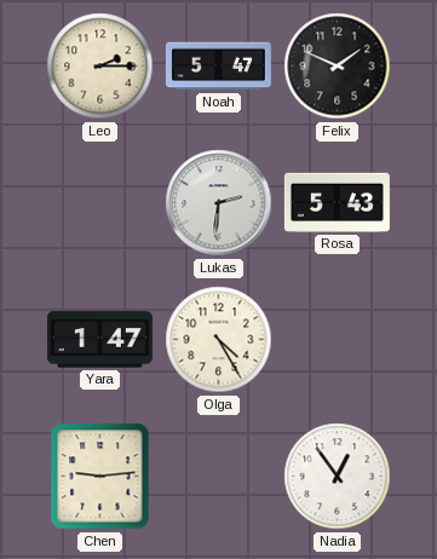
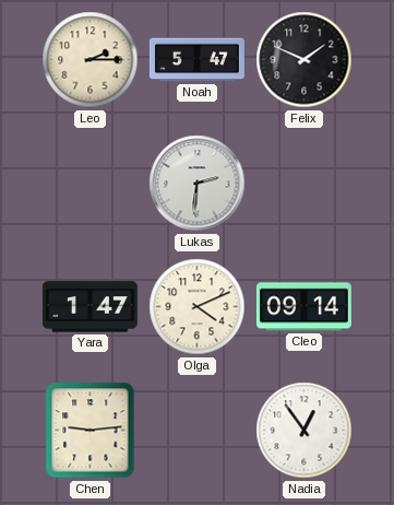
Rosa: 5:43 -> none
Olga: 4:25 -> 4:11
Cleo: none -> 09:14
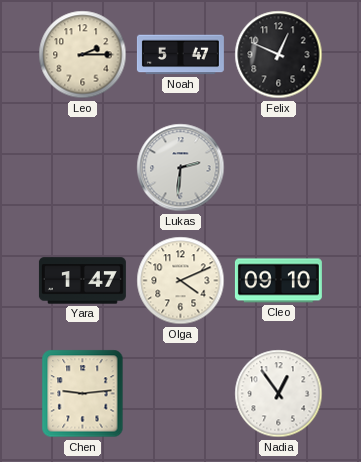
Felix: 1:49 -> 12:49
Cleo: 09:14 -> 09:10
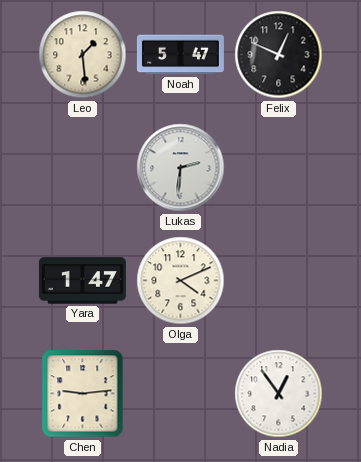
Leo: 2:15 -> 1:29
Cleo: 09:10 -> none
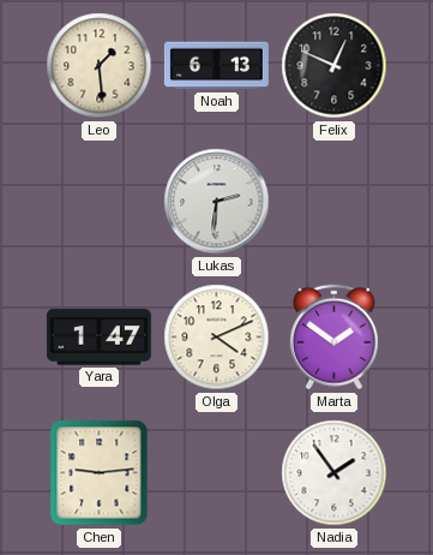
Noah: 5:47 -> 6:13
Marta: none -> 1:51
Nadia: 12:54 -> 1:54
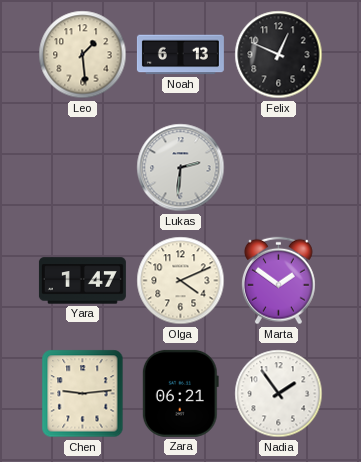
Zara: none -> 06:21
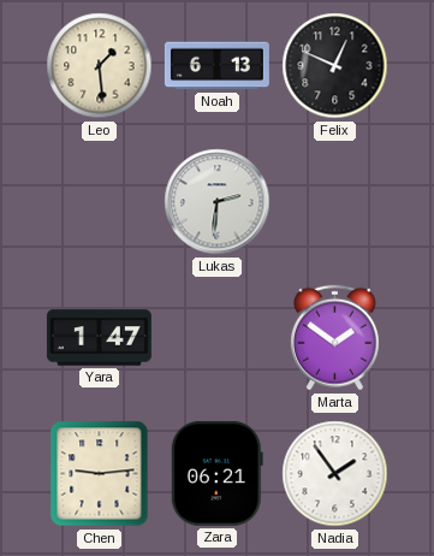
Olga: 4:11 -> none
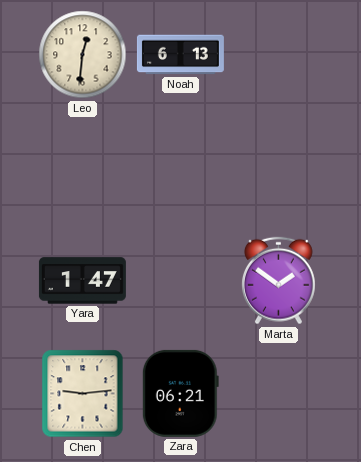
Leo: 1:29 -> 12:31
Felix: 12:49 -> none
Lukas: 2:31 -> none
Nadia: 1:54 -> none
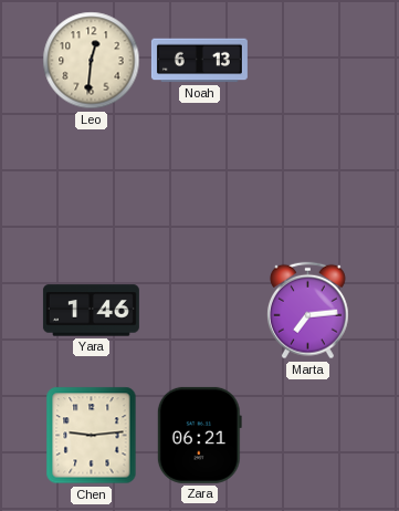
Yara: 1:47 -> 1:46
Marta: 1:51 -> 7:14
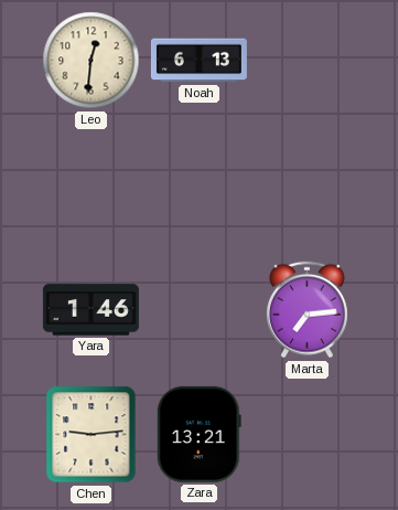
Zara: 06:21 -> 13:21
